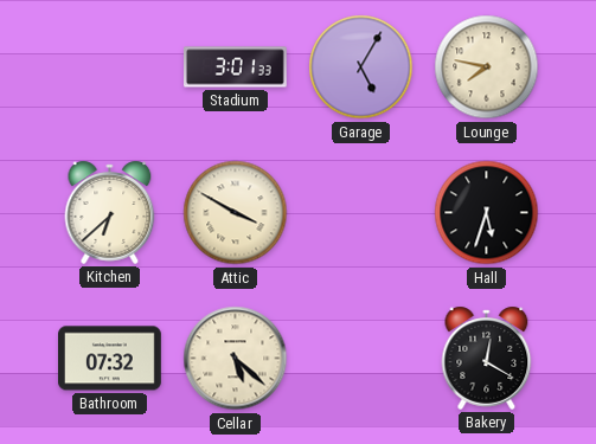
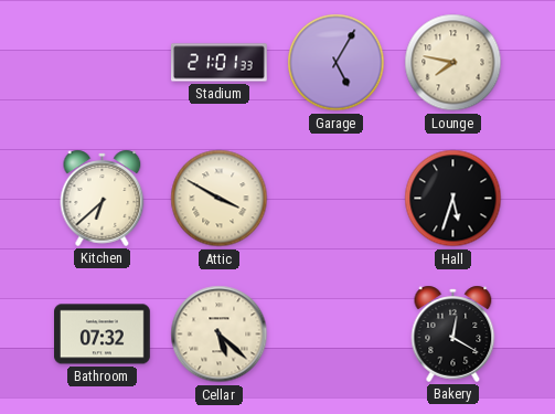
Stadium: 3:01 -> 21:01
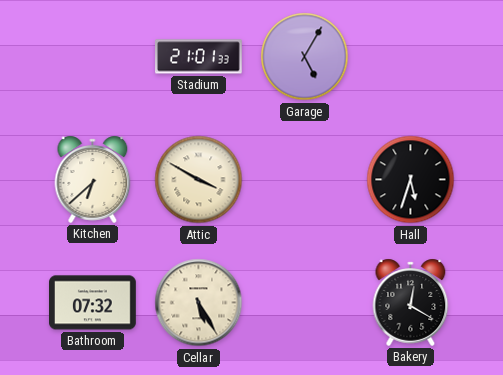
Lounge: 7:47 -> none
Cellar: 5:22 -> 5:25
